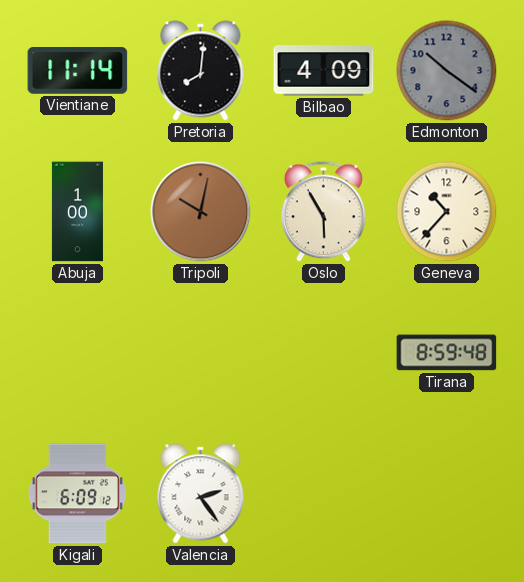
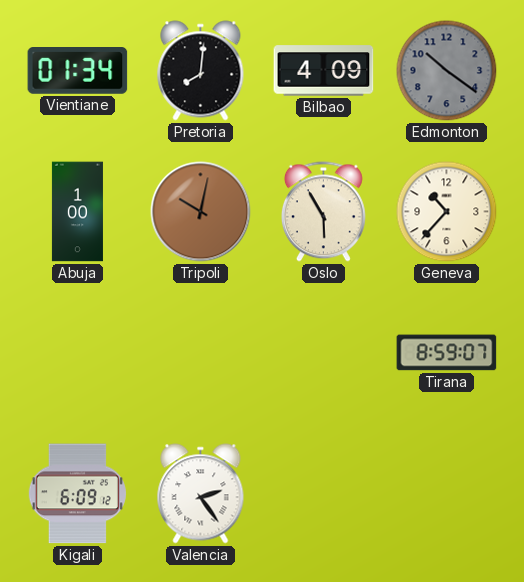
Vientiane: 11:14 -> 01:34
Tirana: 8:59:48 -> 8:59:07
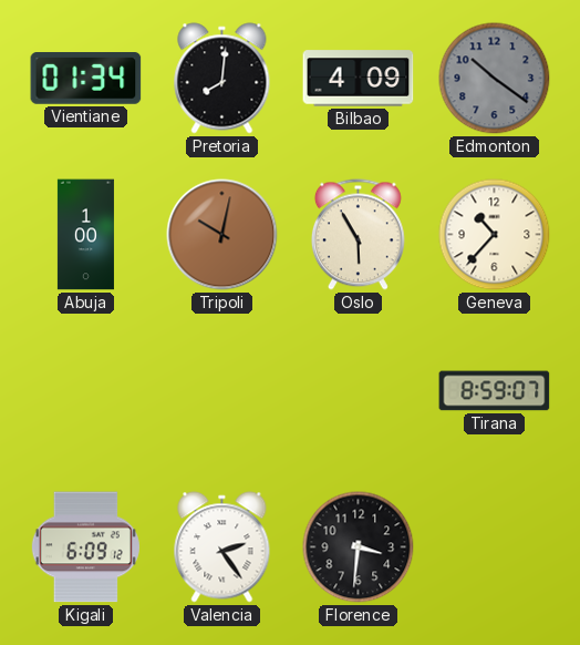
Florence: none -> 3:31
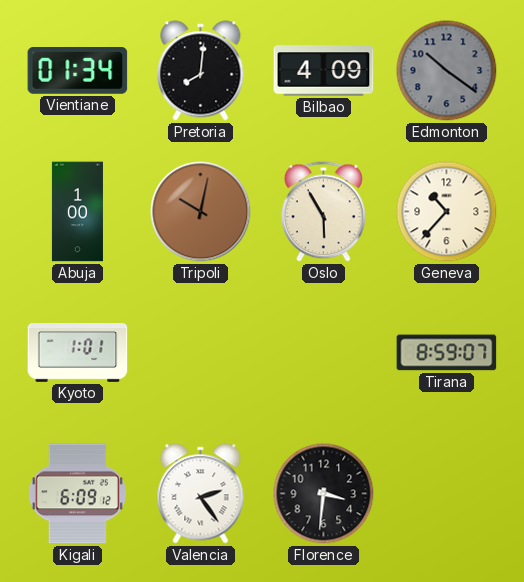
Kyoto: none -> 1:01
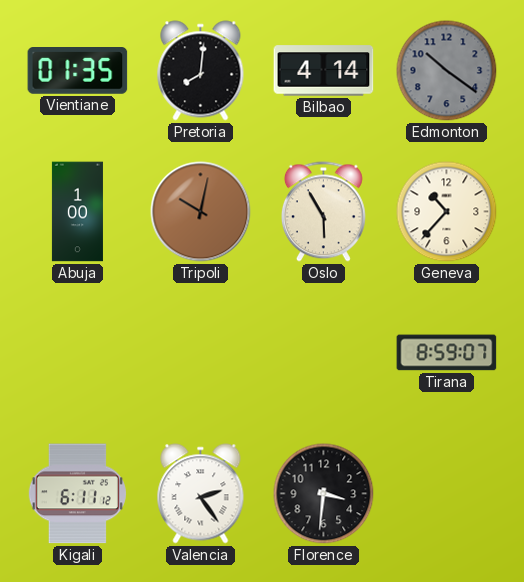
Vientiane: 01:34 -> 01:35
Bilbao: 4:09 -> 4:14
Kyoto: 1:01 -> none
Kigali: 6:09 -> 6:11
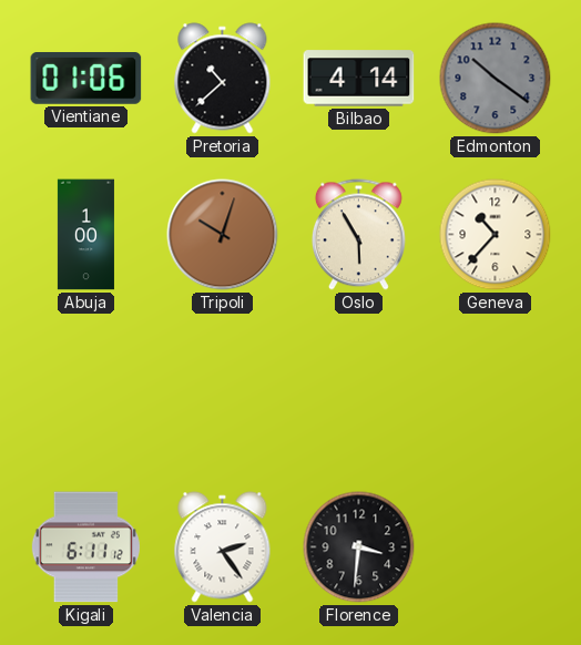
Vientiane: 01:35 -> 01:06
Pretoria: 8:01 -> 10:38
Tripoli: 10:02 -> 10:03
Tirana: 8:59 -> none
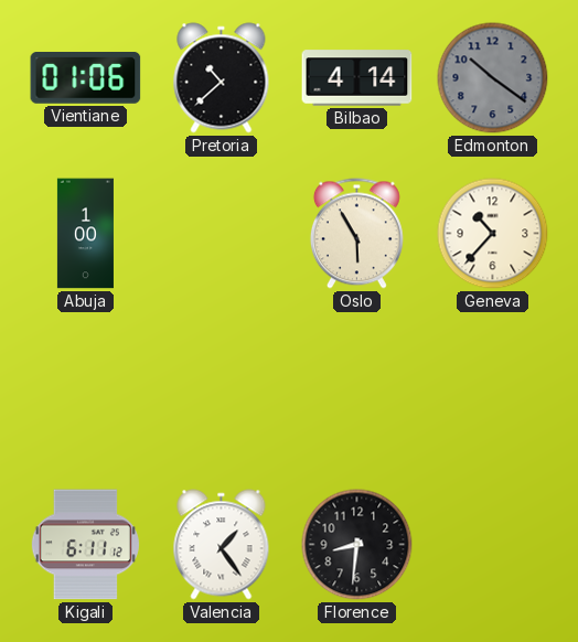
Tripoli: 10:03 -> none
Valencia: 2:24 -> 1:24
Florence: 3:31 -> 8:31
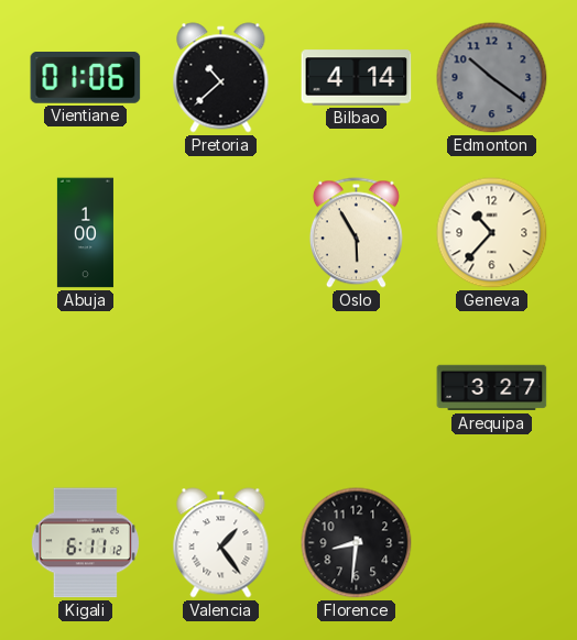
Arequipa: none -> 3:27
